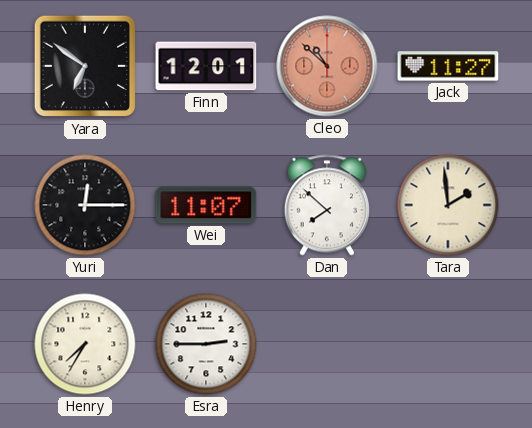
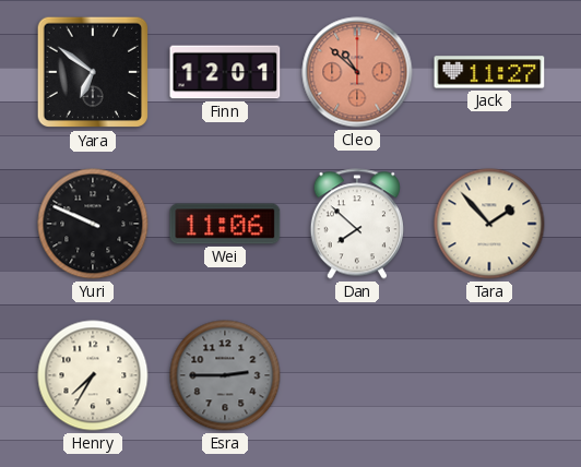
Yuri: 12:15 -> 9:49
Wei: 11:07 -> 11:06
Tara: 1:59 -> 1:53
Esra dial: white -> grey
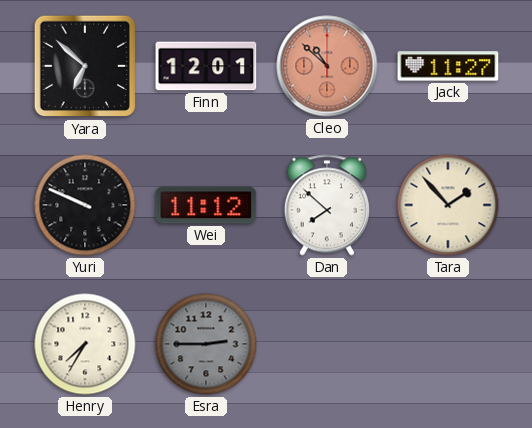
Yara: 6:51 -> 6:52
Wei: 11:06 -> 11:12
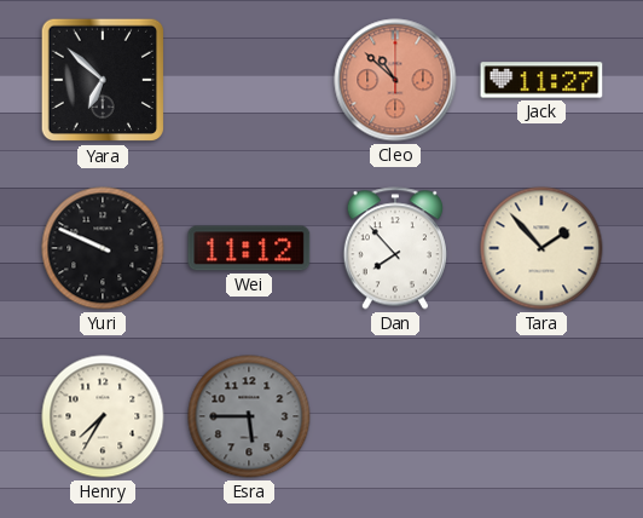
Finn: 12:01 -> none
Dan: 7:52 -> 7:53
Esra: 2:45 -> 5:45
